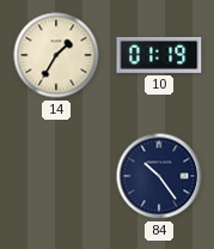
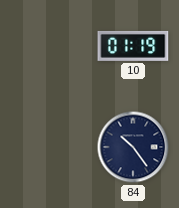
14: 1:35 -> none
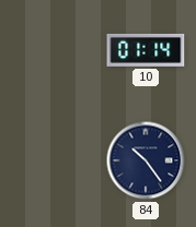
10: 01:19 -> 01:14
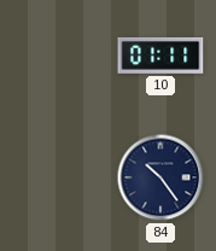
10: 01:14 -> 01:11
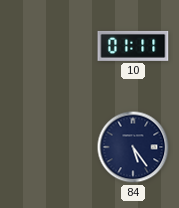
84: 10:24 -> 5:24
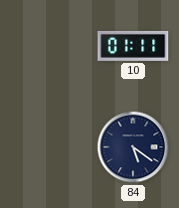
84: 5:24 -> 5:21
